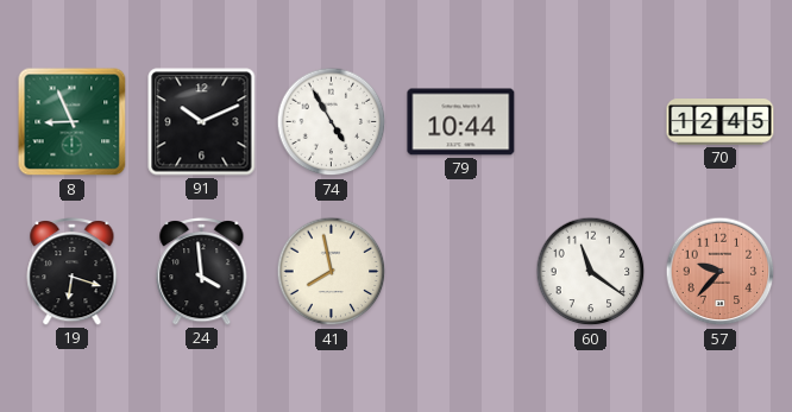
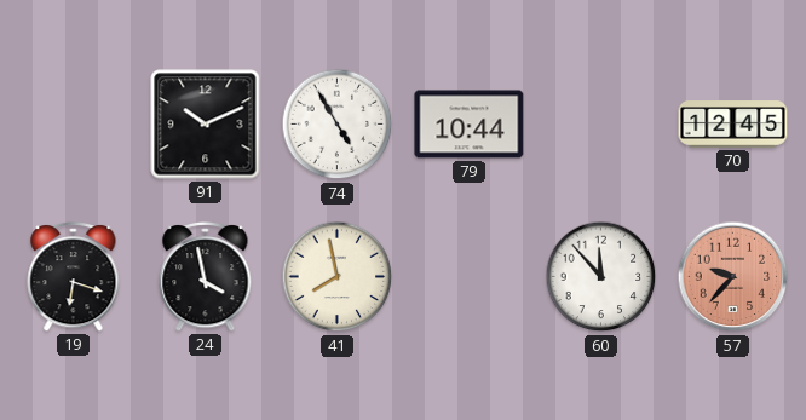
8: 8:56 -> none
24: 3:59 -> 3:58
60: 11:21 -> 11:53
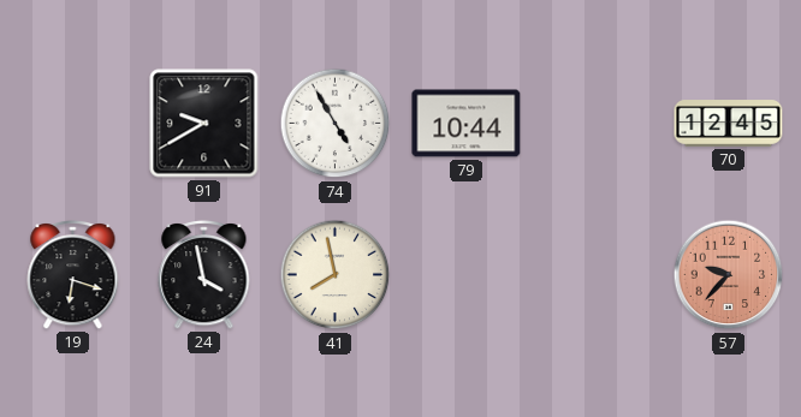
91: 10:11 -> 9:40
60: 11:53 -> none
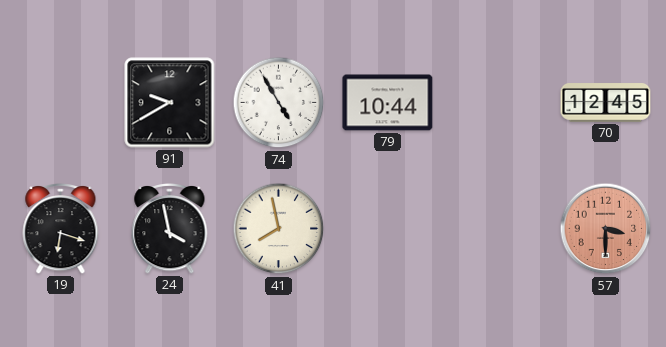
57: 9:37 -> 3:30
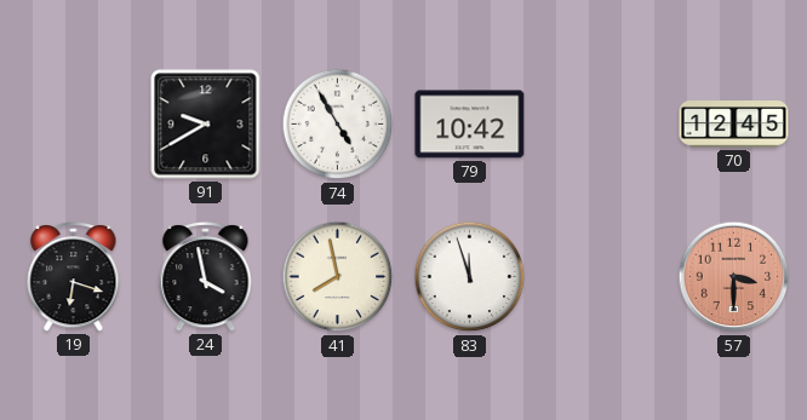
79: 10:44 -> 10:42
83: none -> 11:57
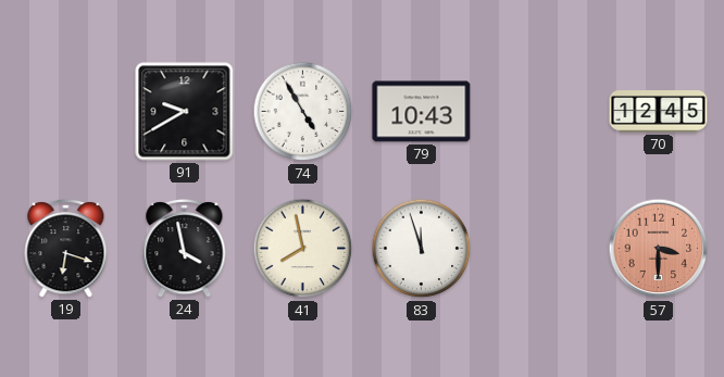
79: 10:42 -> 10:43
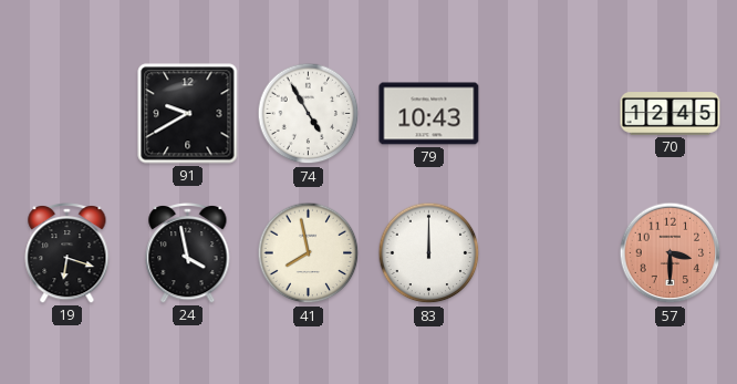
83: 11:57 -> 12:00
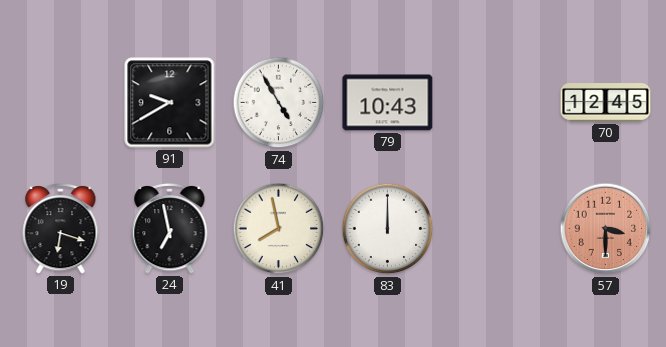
24: 3:58 -> 6:58
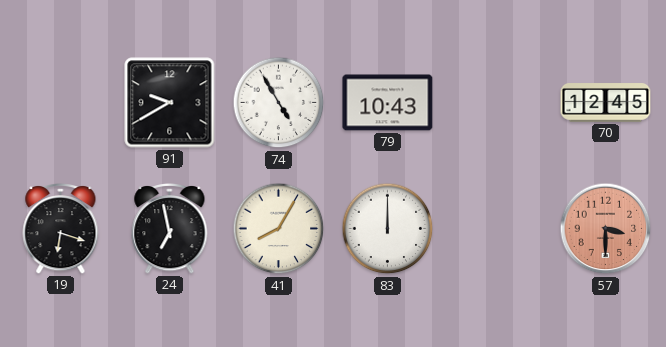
41: 7:58 -> 8:05
